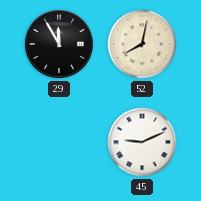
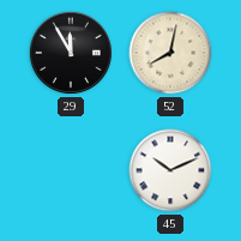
45: 9:11 -> 10:11
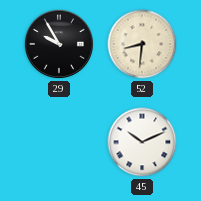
29: 11:55 -> 9:55
52: 8:02 -> 8:31
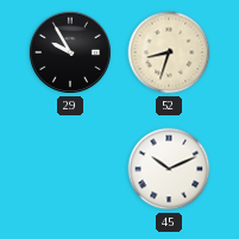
52: 8:31 -> 8:33
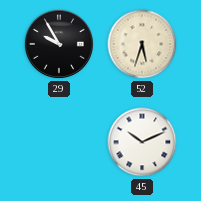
52: 8:33 -> 5:33
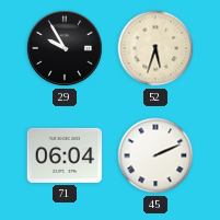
71: none -> 06:04
45: 10:11 -> 2:11
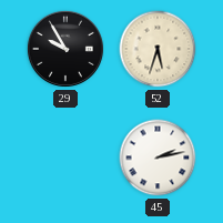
71: 06:04 -> none
45: 2:11 -> 2:13
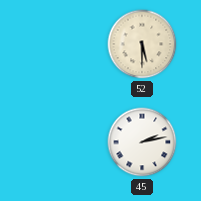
29: 9:55 -> none
52: 5:33 -> 5:30
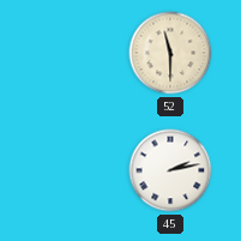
52: 5:30 -> 11:30
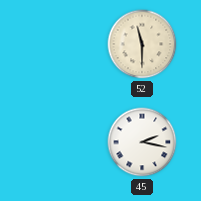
45: 2:13 -> 2:17
